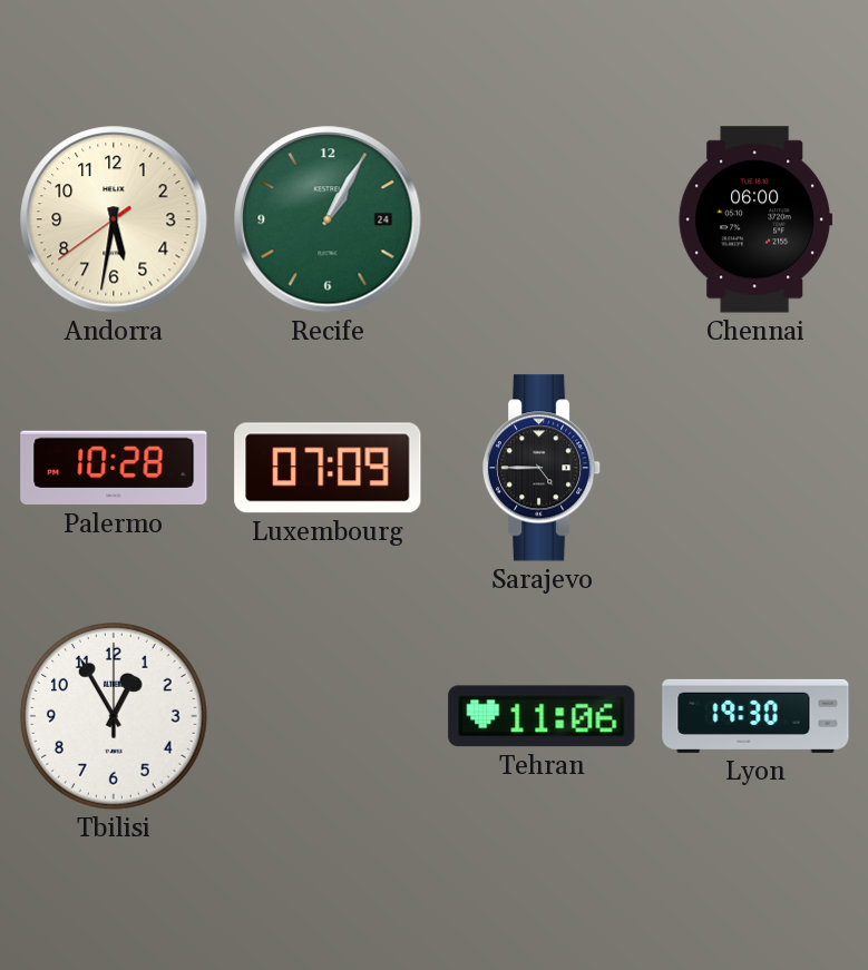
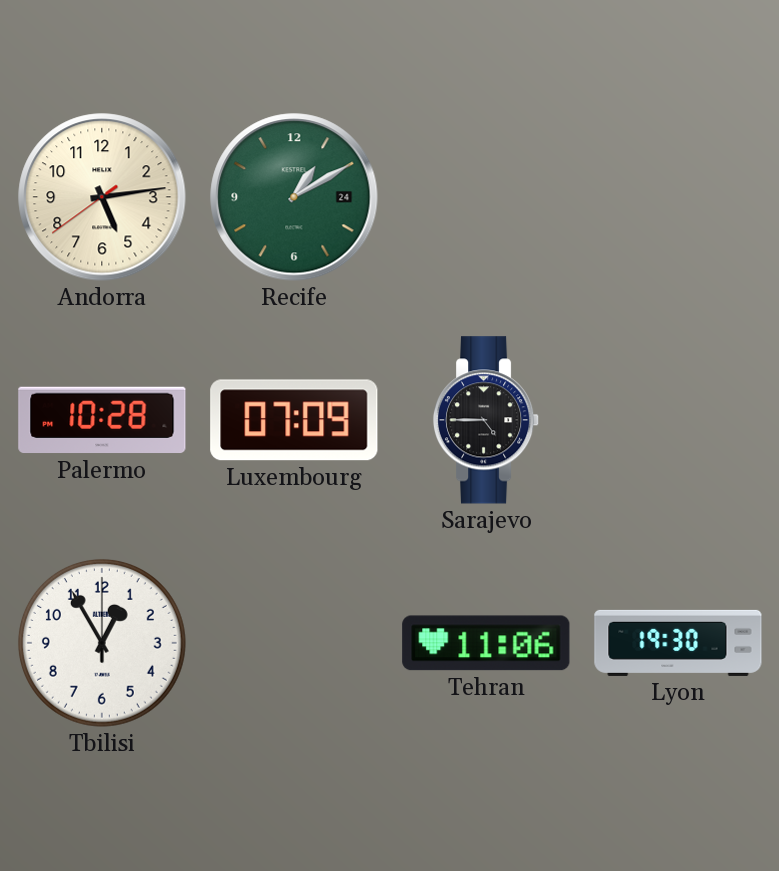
Andorra: 5:31 -> 5:13
Recife: 1:05 -> 1:10
Chennai: 06:00 -> none
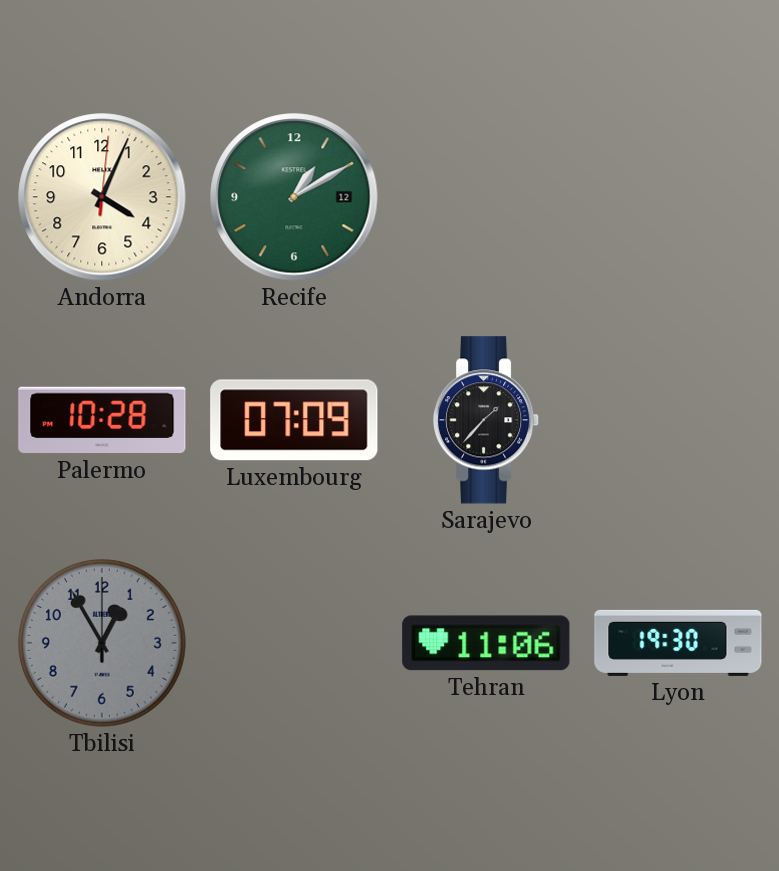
Andorra: 5:13 -> 4:04
Recife date: 24 -> 12
Sarajevo: 4:45 -> 1:37
Tbilisi dial: white -> grey
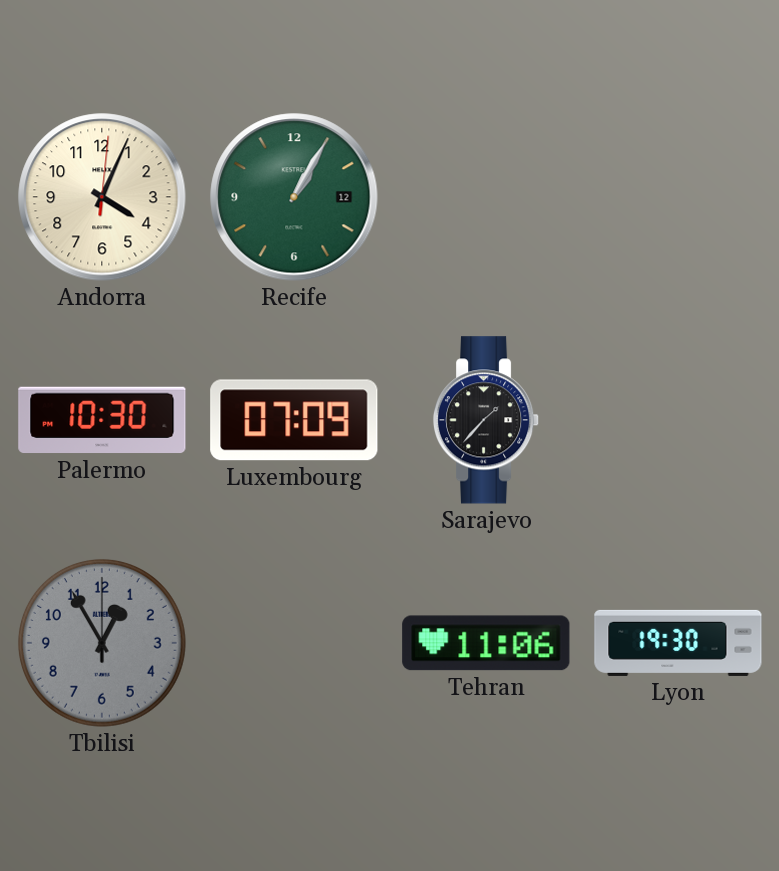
Recife: 1:10 -> 1:05
Palermo: 10:28 -> 10:30
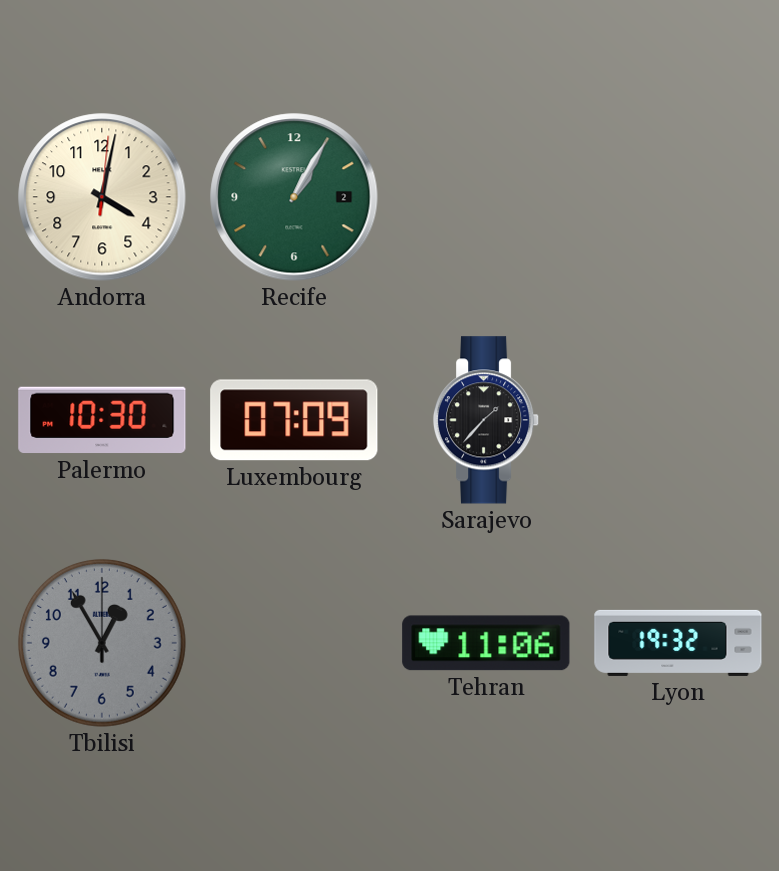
Andorra: 4:04 -> 4:02
Recife date: 12 -> 2
Lyon: 19:30 -> 19:32
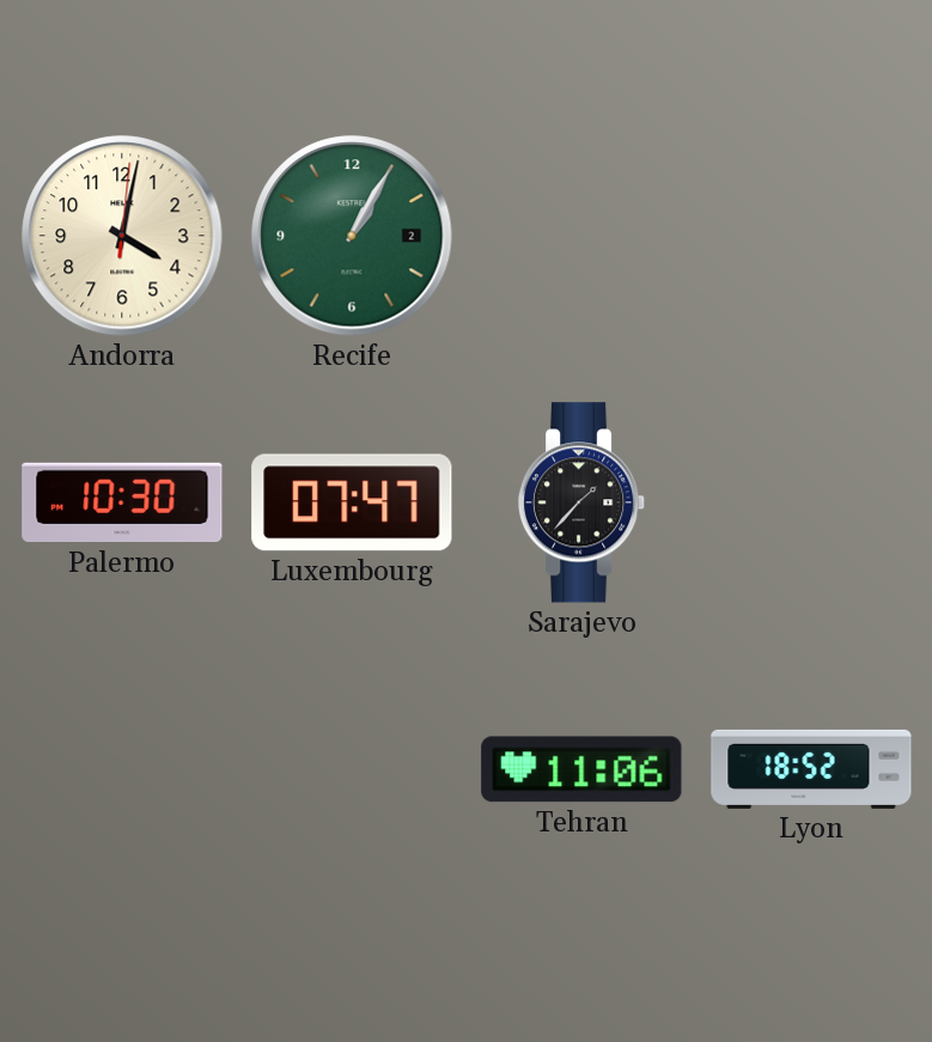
Luxembourg: 07:09 -> 07:47
Tbilisi: 12:55 -> none
Lyon: 19:32 -> 18:52
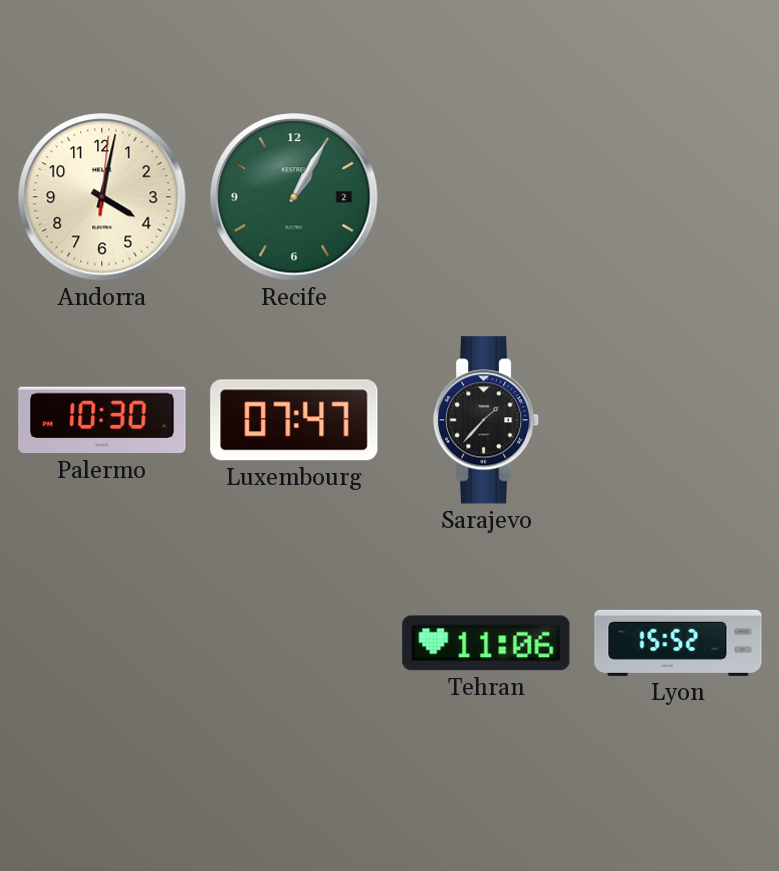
Lyon: 18:52 -> 15:52
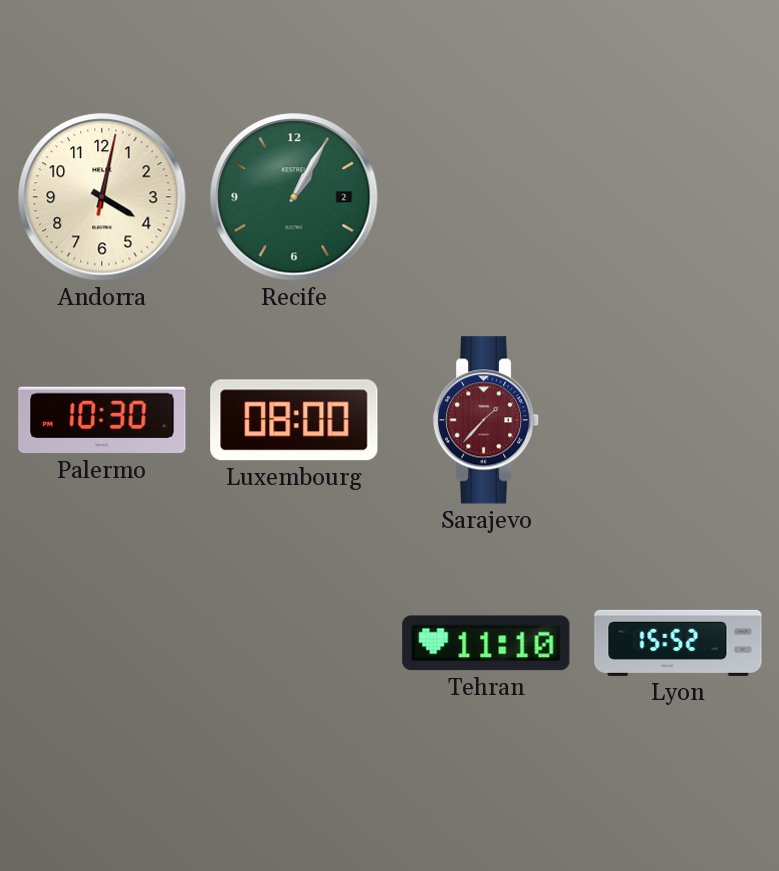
Andorra: 4:02:01 -> 4:02:02
Luxembourg: 07:47 -> 08:00
Sarajevo dial: black -> burgundy
Tehran: 11:06 -> 11:10
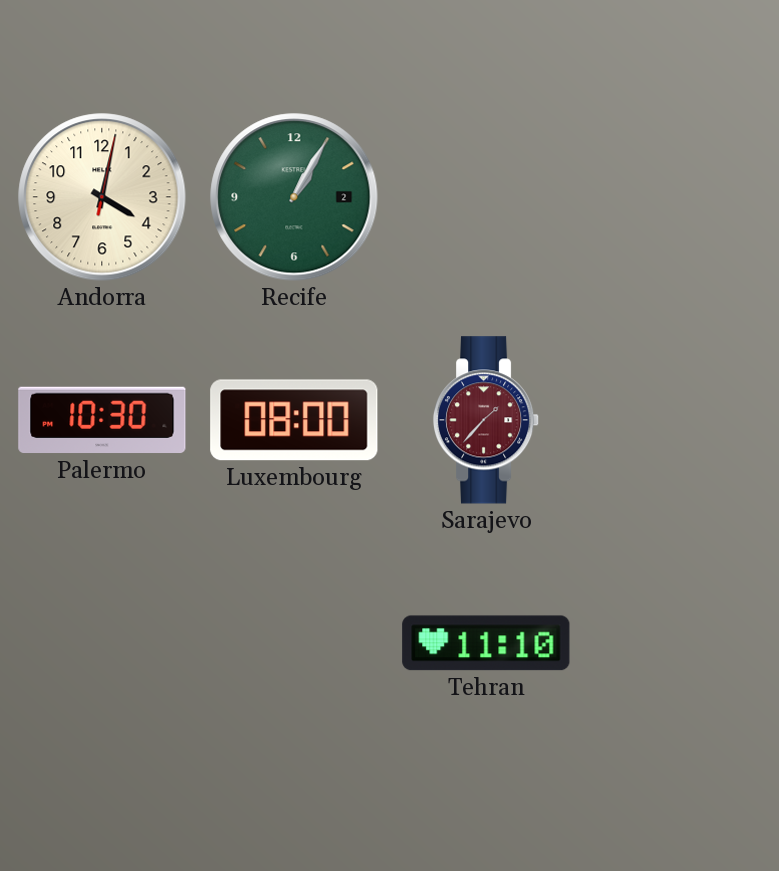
Lyon: 15:52 -> none
